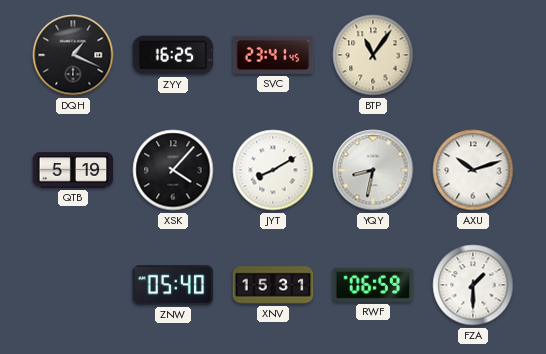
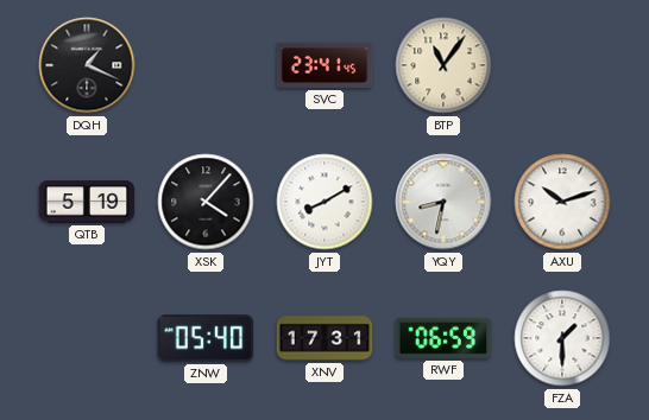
ZYY: 16:25 -> none
XNV: 15:31 -> 17:31
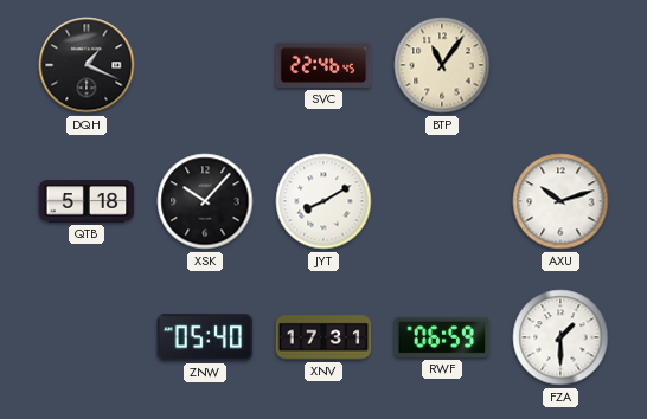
SVC: 23:41 -> 22:46
QTB: 5:19 -> 5:18
XSK: 4:07 -> 10:07
YQY: 8:32 -> none
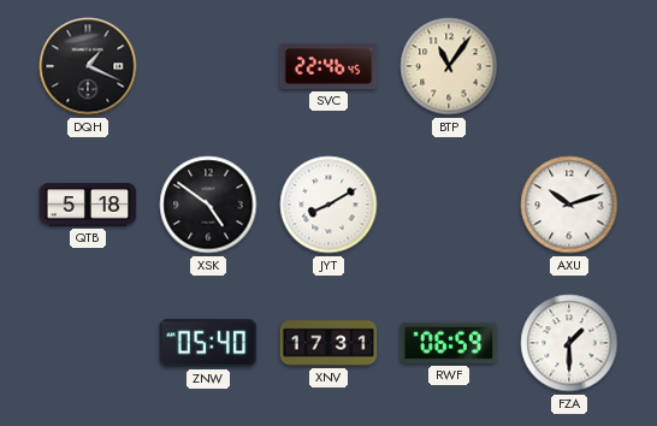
XSK: 10:07 -> 4:51
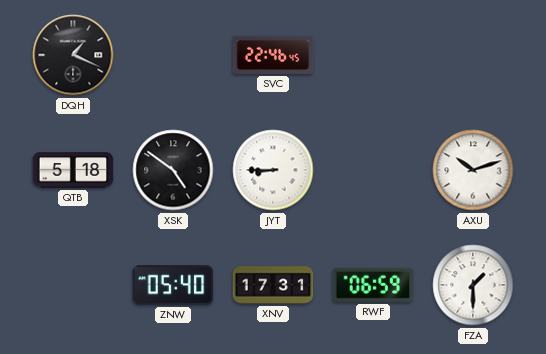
BTP: 11:06 -> none
JYT: 8:10 -> 8:45
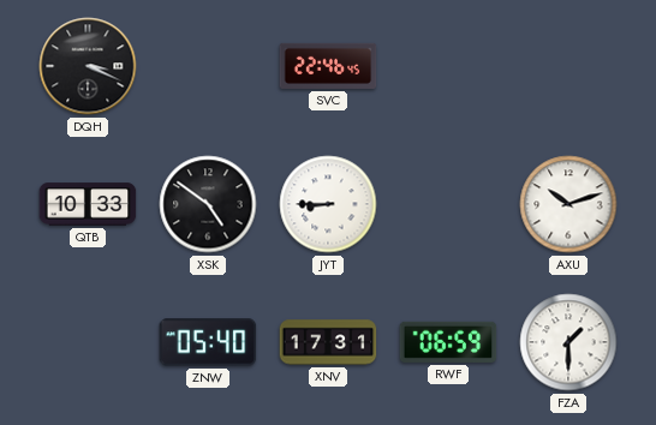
DQH: 1:19 -> 3:19
QTB: 5:18 -> 10:33
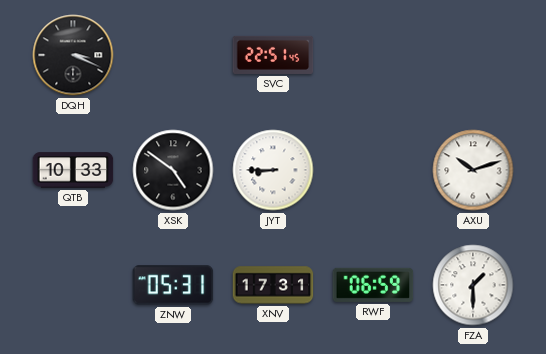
SVC: 22:46 -> 22:51
ZNW: 05:40 -> 05:31
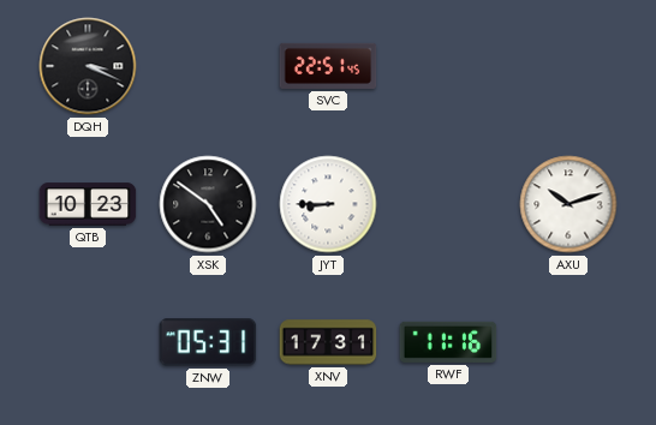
QTB: 10:33 -> 10:23
RWF: 06:59 -> 11:16
FZA: 1:30 -> none
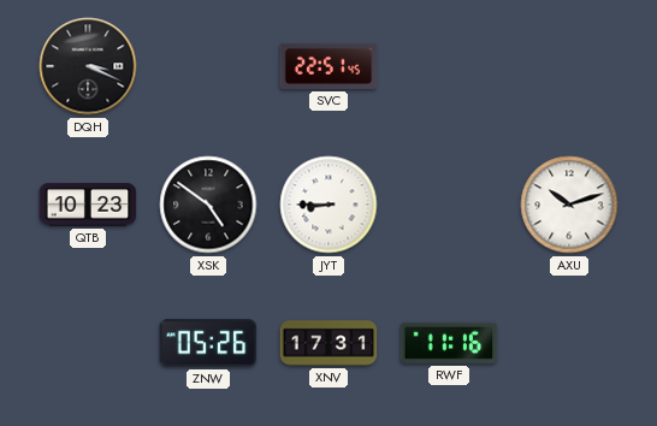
ZNW: 05:31 -> 05:26
